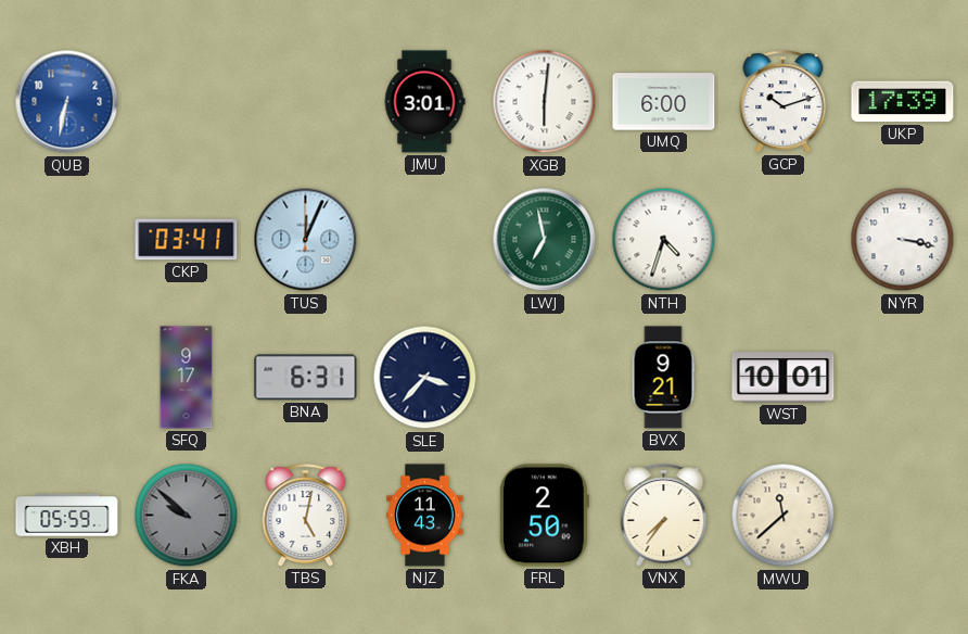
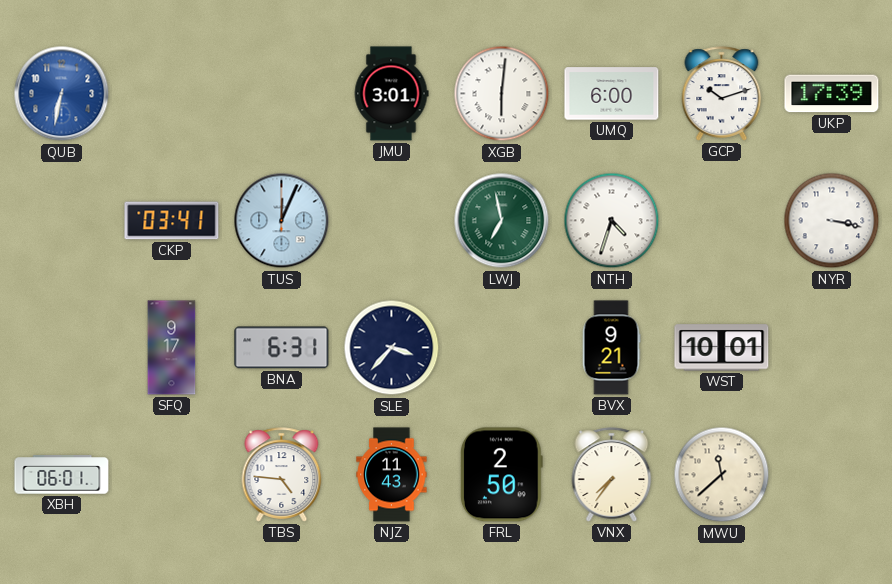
XBH: 05:59 -> 06:01
FKA: 9:52 -> none
TBS: 5:02 -> 4:46
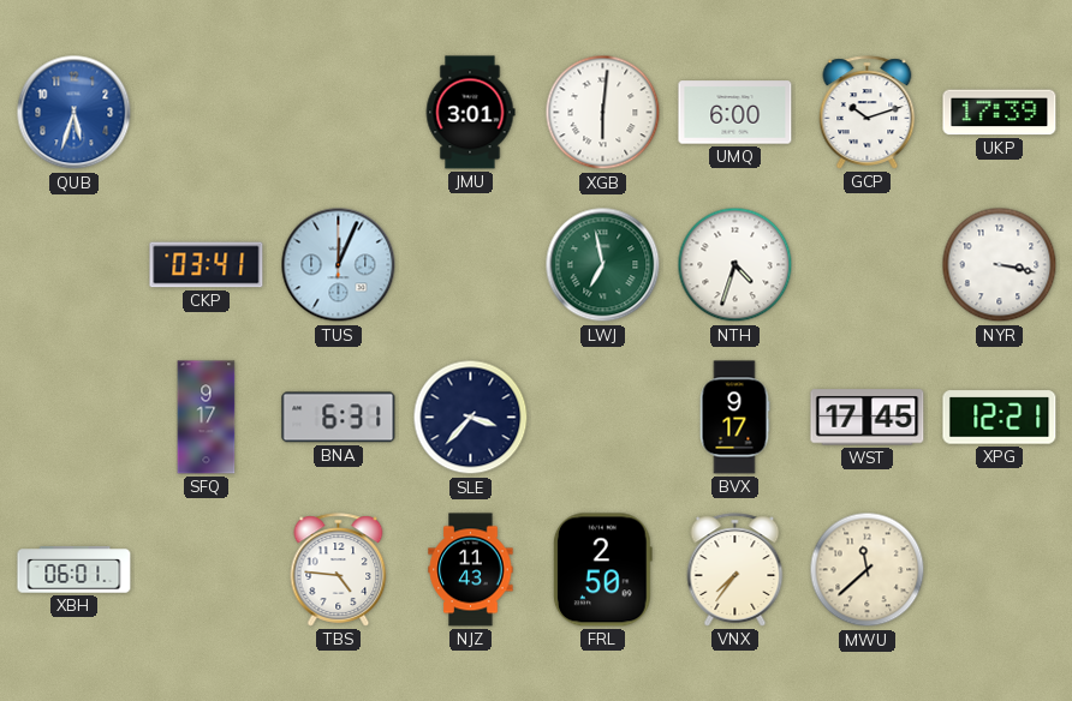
QUB: 6:32 -> 5:33
BVX: 9:21 -> 9:17
WST: 10:01 -> 17:45
XPG: none -> 12:21
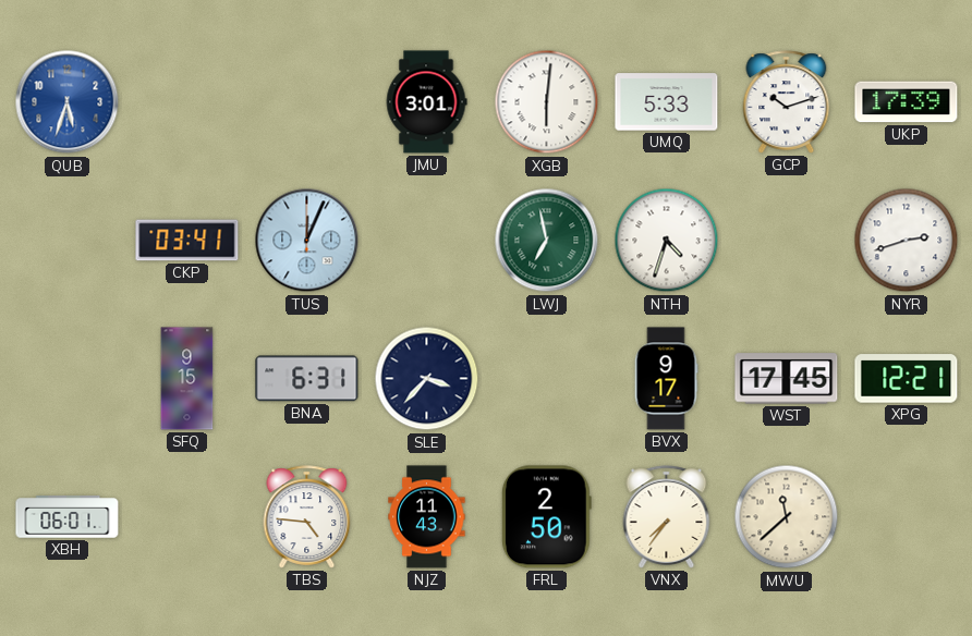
UMQ: 6:00 -> 5:33
NYR: 3:17 -> 2:42
SFQ: 9:17 -> 9:15
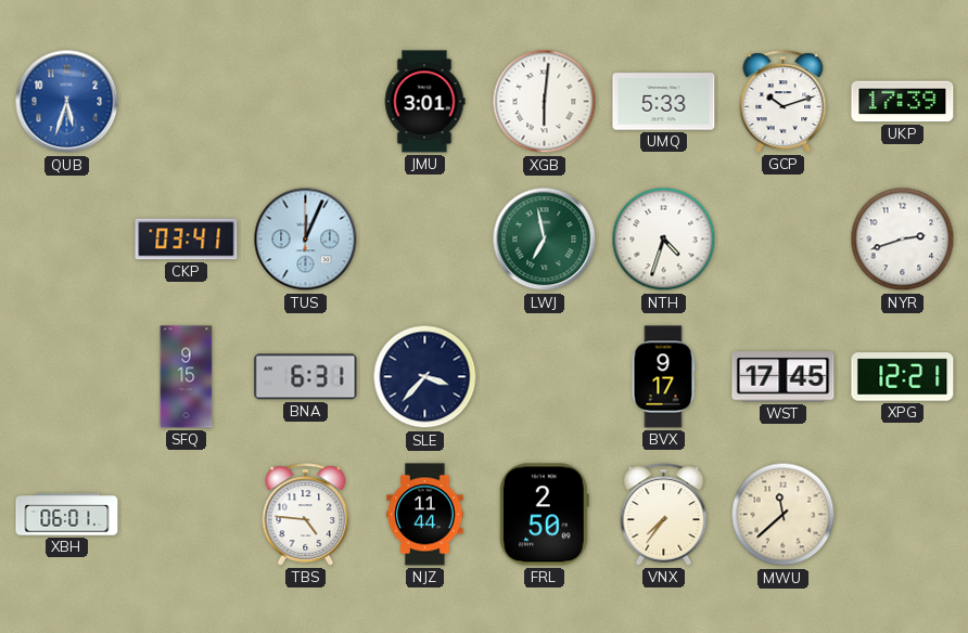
NJZ: 11:43 -> 11:44
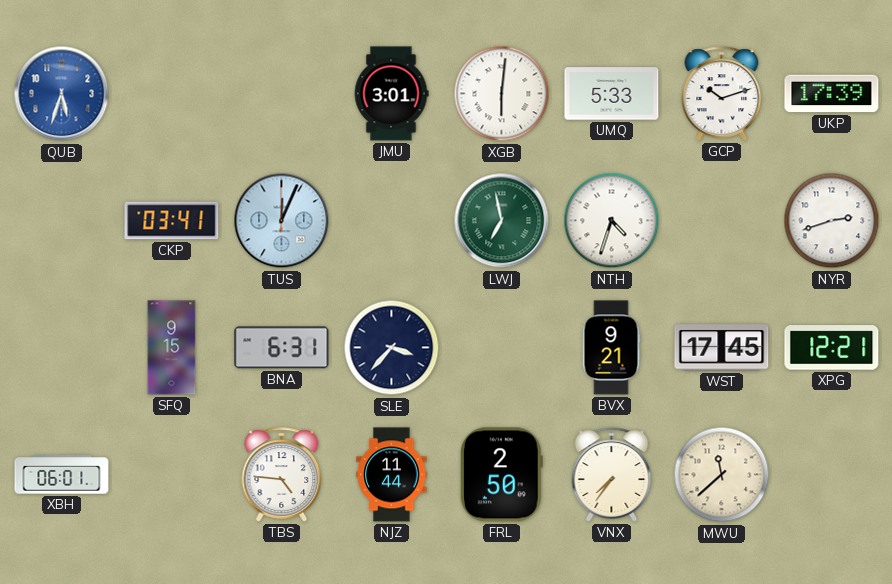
BVX: 9:17 -> 9:21
